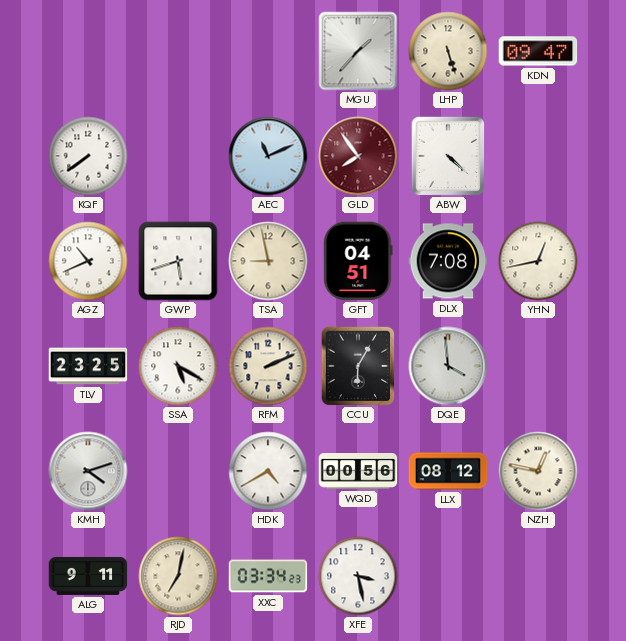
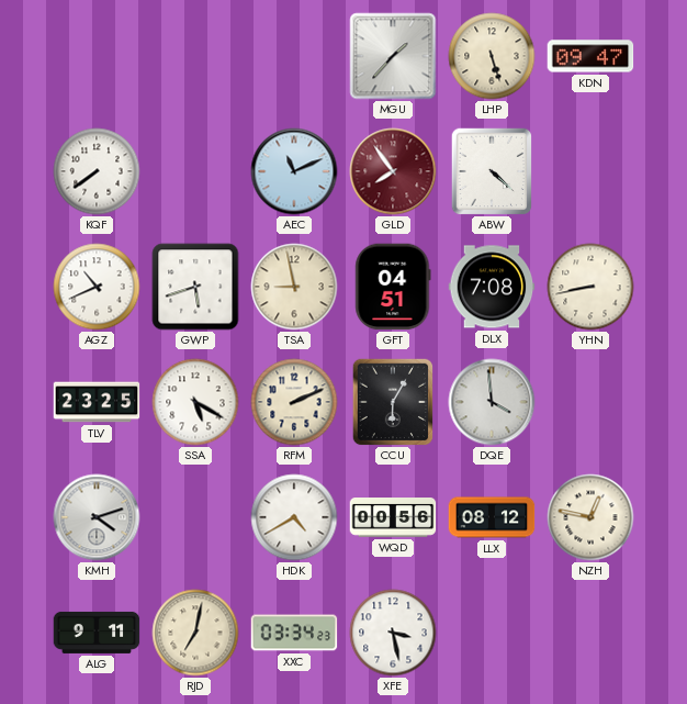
YHN: 12:43 -> 8:43
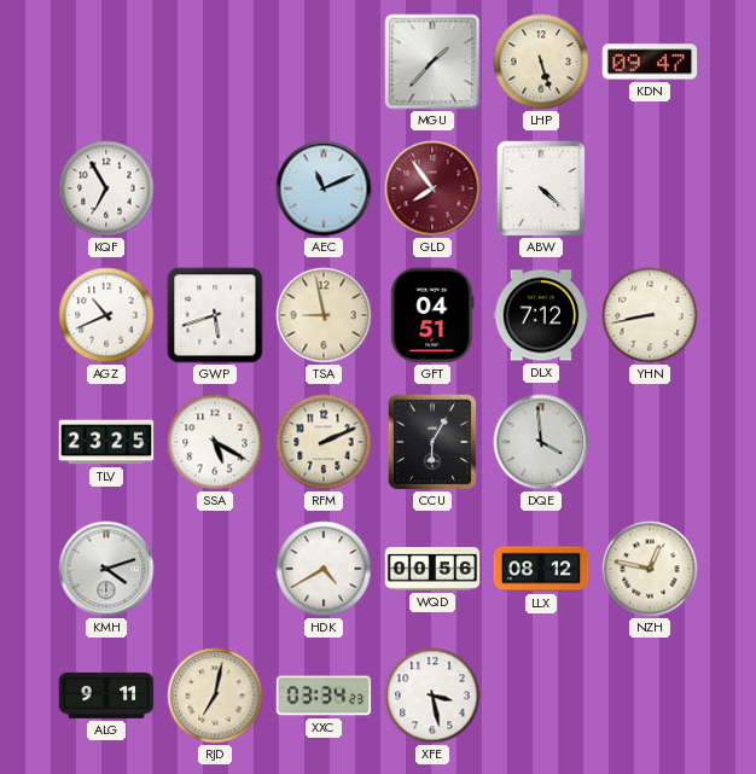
KQF: 7:39 -> 6:55
DLX: 7:08 -> 7:12
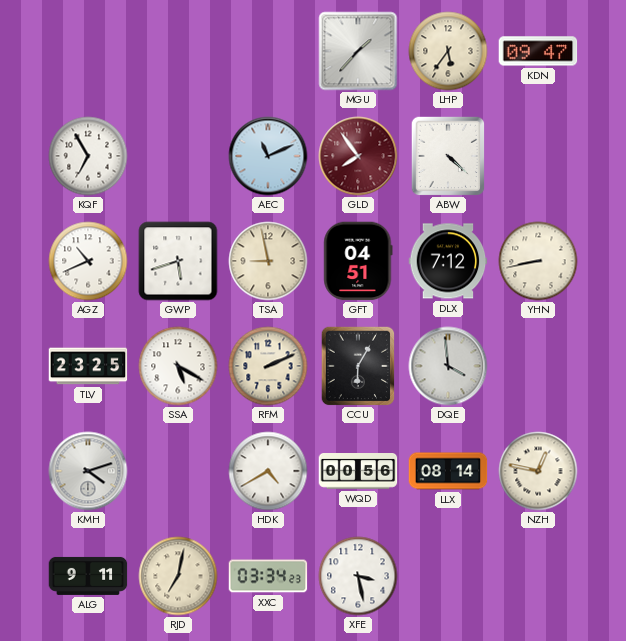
LHP: 5:27 -> 5:36
LLX: 08:12 -> 08:14
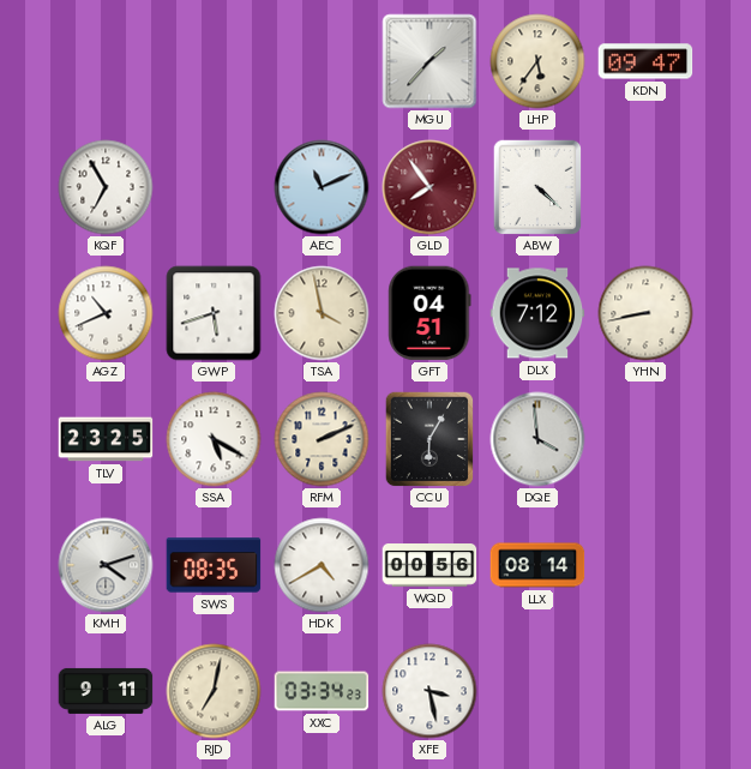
TSA: 8:58 -> 3:58
SWS: none -> 08:35
NZH: 12:47 -> none
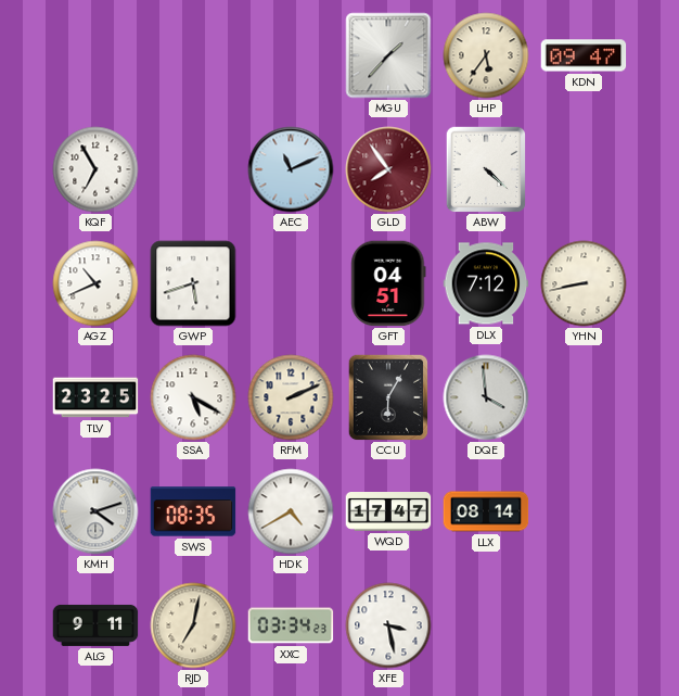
TSA: 3:58 -> none
WQD: 00:56 -> 17:47
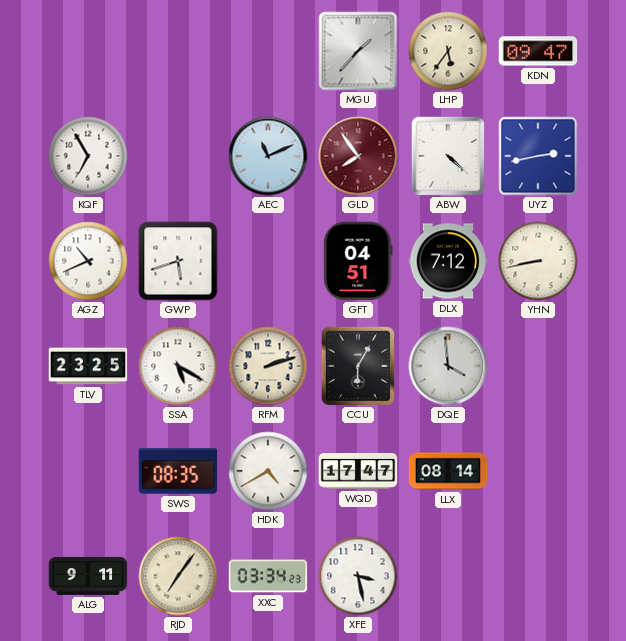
UYZ: none -> 2:43
RFM: 2:11 -> 2:12
KMH: 4:12 -> none
RJD: 7:02 -> 7:06
